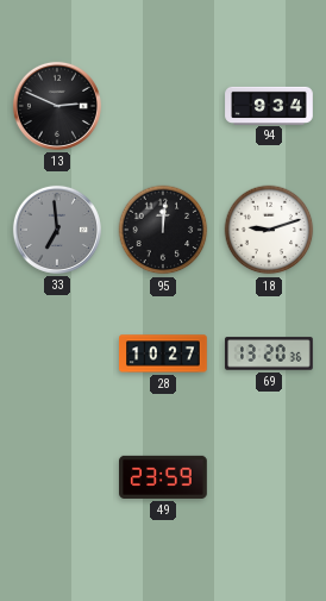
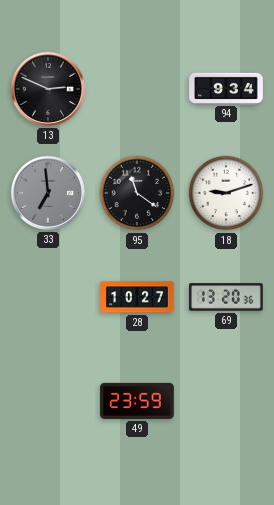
95: 12:01 -> 11:21
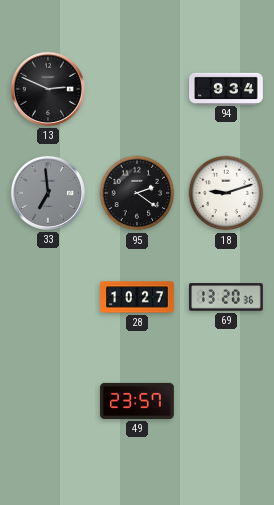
95: 11:21 -> 2:21
49: 23:59 -> 23:57
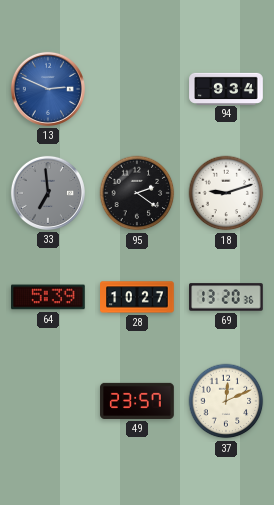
13 dial: black -> blue
64: none -> 5:39
37: none -> 12:11
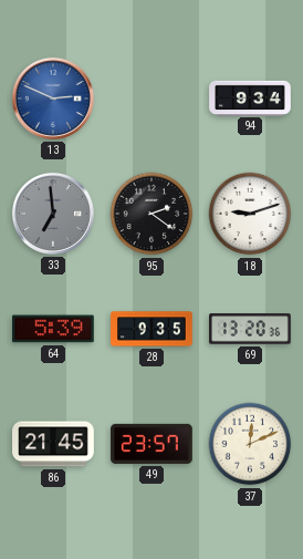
28: 10:27 -> 9:35
86: none -> 21:45
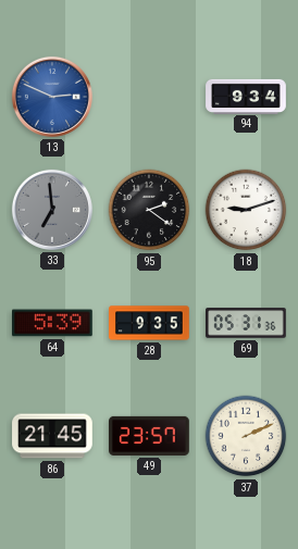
69: 13:20 -> 05:31
37: 12:11 -> 2:11
